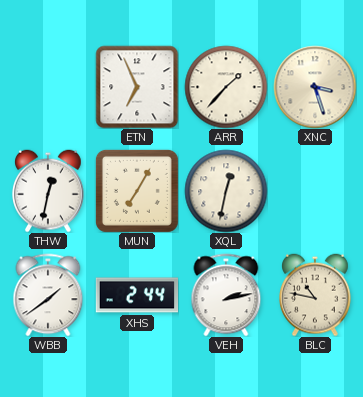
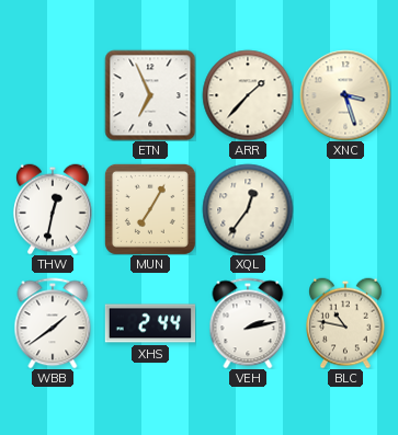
XQL: 12:32 -> 12:36
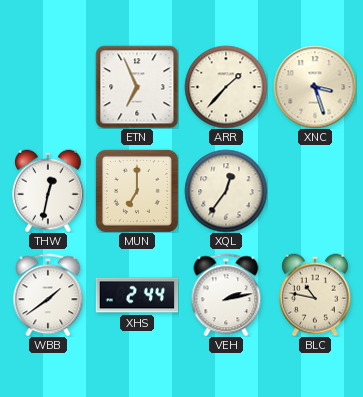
MUN: 7:05 -> 7:00
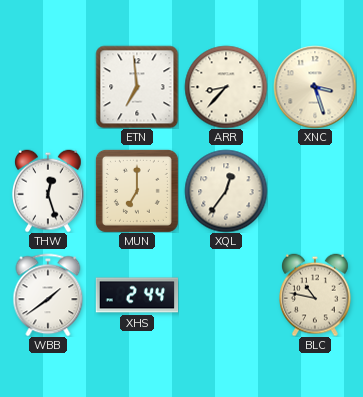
ETN: 6:56 -> 6:59
ARR: 1:37 -> 8:37
THW: 12:32 -> 12:27
VEH: 2:13 -> none
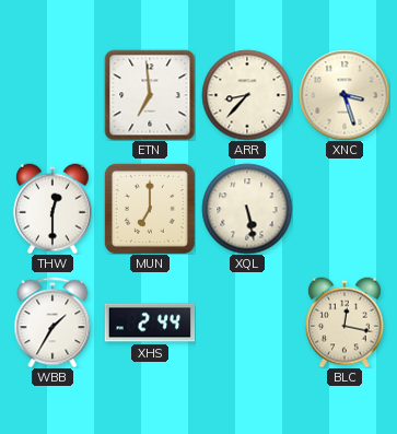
THW: 12:27 -> 12:30
XQL: 12:36 -> 5:28
WBB: 1:39 -> 1:35
BLC: 10:47 -> 12:17
